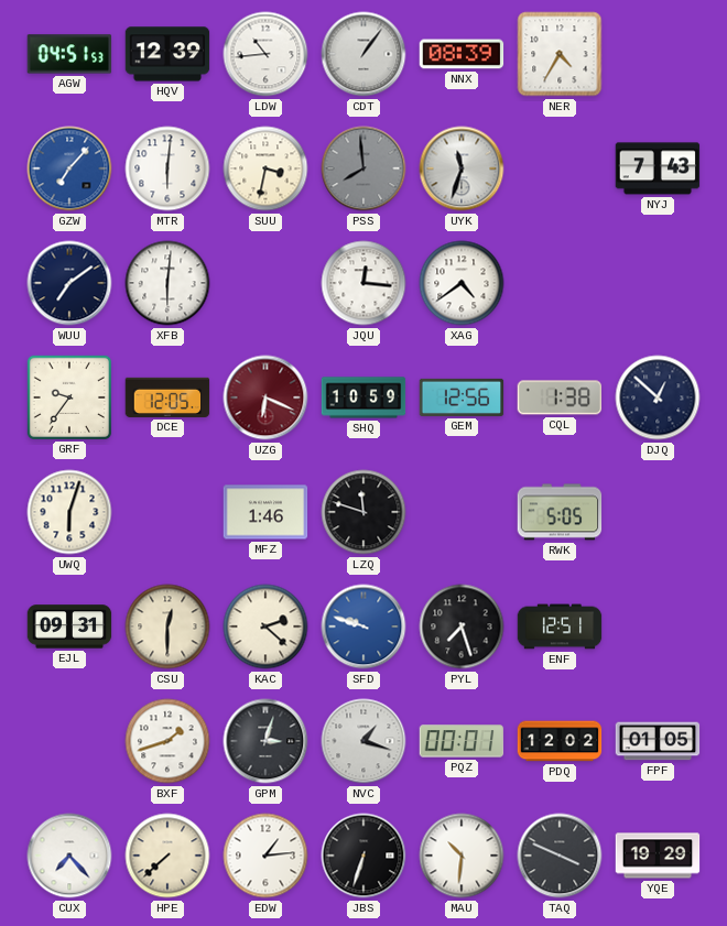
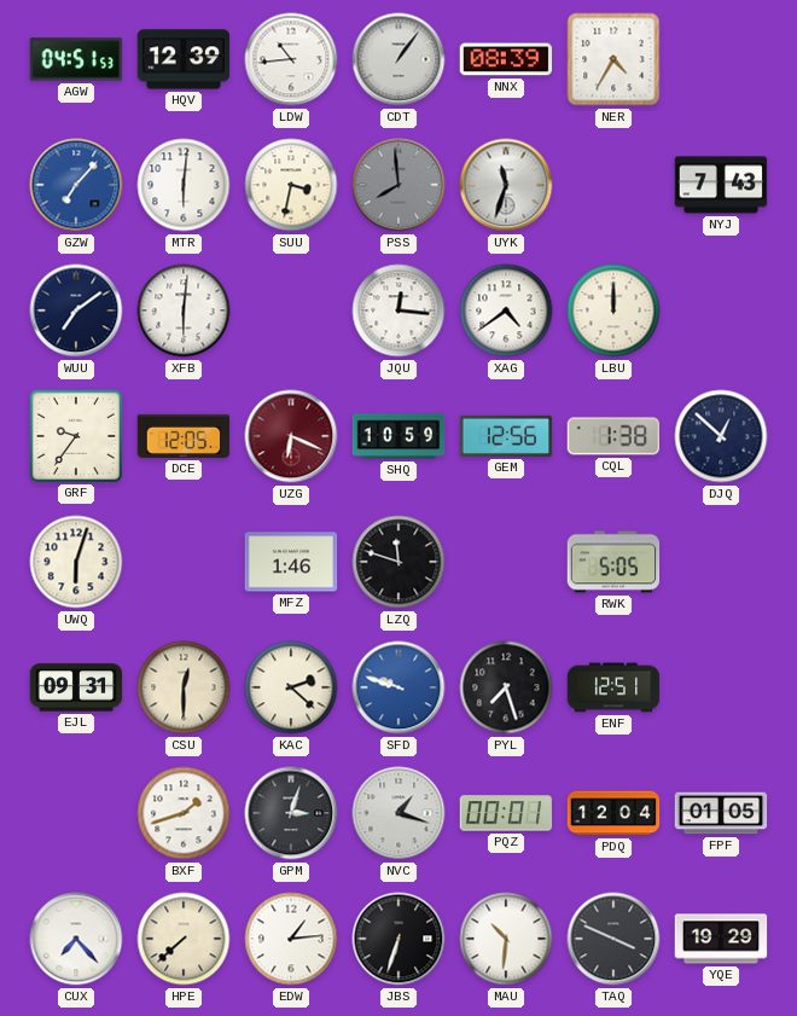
LBU: none -> 12:00
PDQ: 12:02 -> 12:04
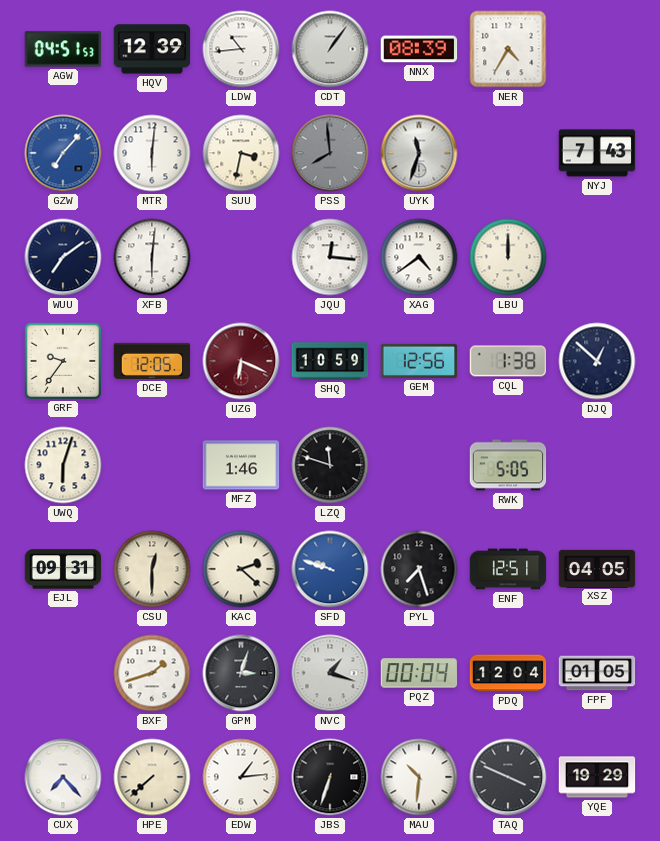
XSZ: none -> 04:05
PQZ: 00:01 -> 00:04
